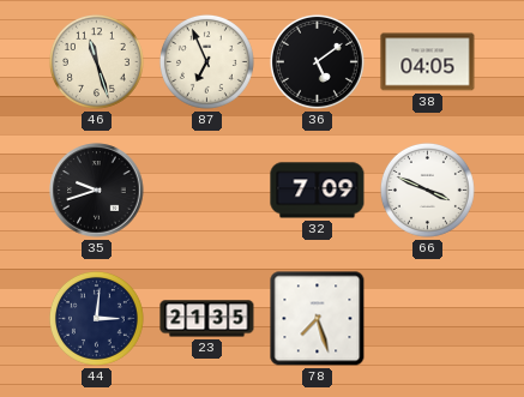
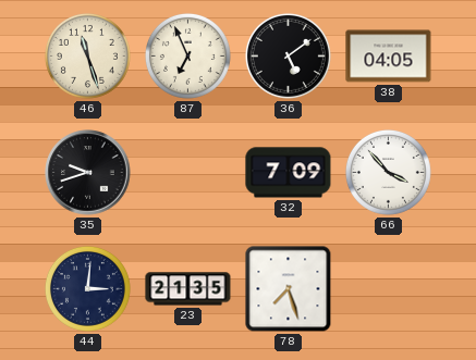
66: 3:49 -> 3:53
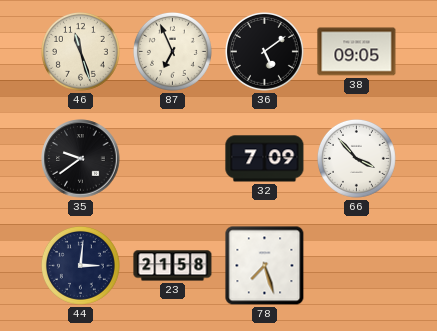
38: 04:05 -> 09:05
35: 9:42 -> 9:39
23: 21:35 -> 21:58
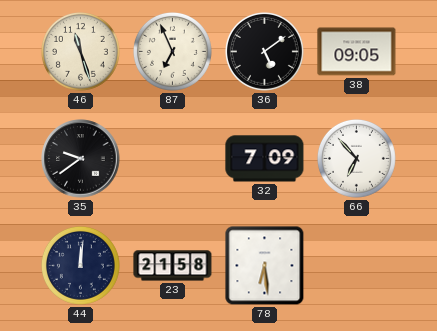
66: 3:53 -> 6:53
44: 3:01 -> 12:01
78: 7:27 -> 6:29
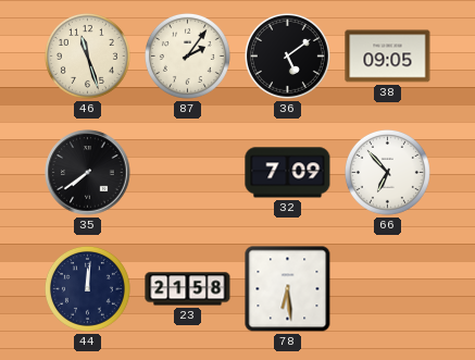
87: 6:56 -> 2:06
35: 9:39 -> 7:39
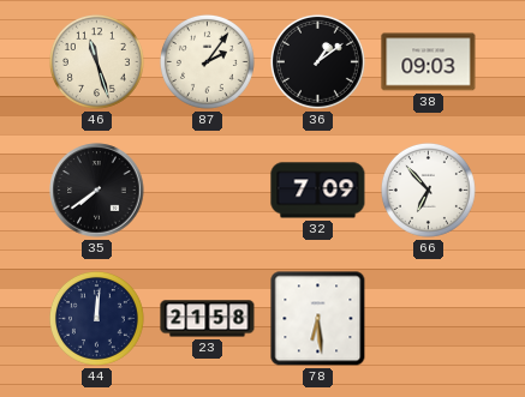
36: 5:09 -> 1:09
38: 09:05 -> 09:03
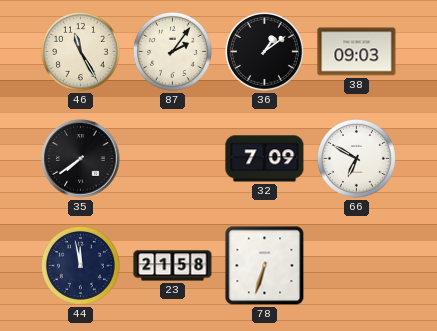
46: 11:27 -> 11:25
66: 6:53 -> 6:50
44: 12:01 -> 11:58
78: 6:29 -> 6:33
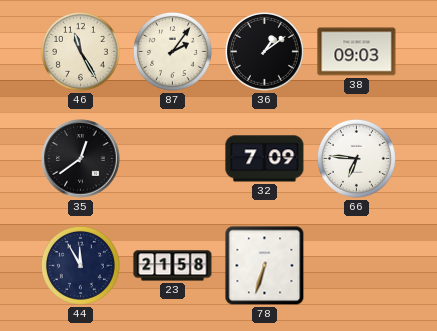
35: 7:39 -> 12:39
66: 6:50 -> 6:46
44: 11:58 -> 11:55
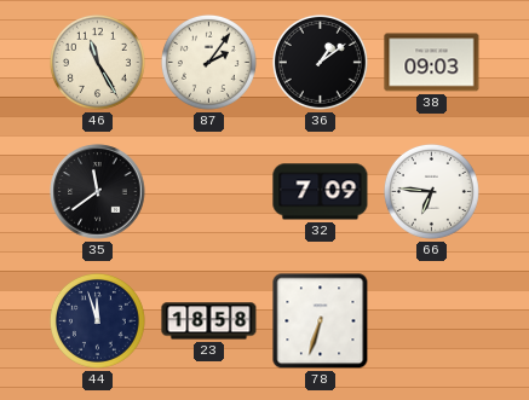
35: 12:39 -> 11:39
44: 11:55 -> 11:57
23: 21:58 -> 18:58
